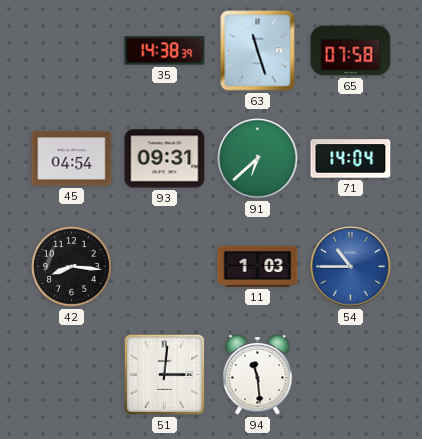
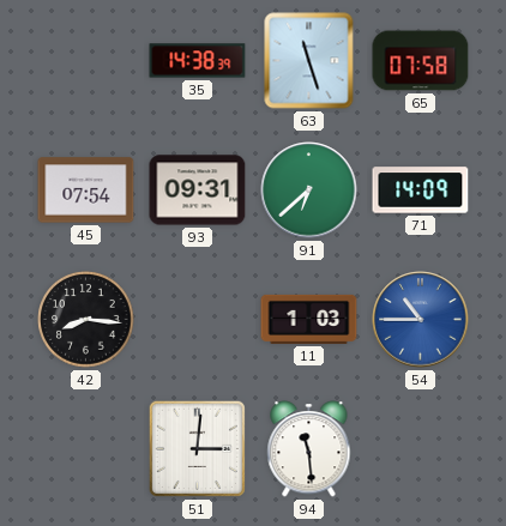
45: 04:54 -> 07:54
71: 14:04 -> 14:09
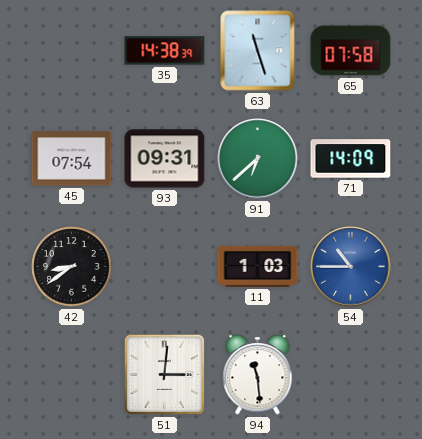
42: 8:16 -> 8:39
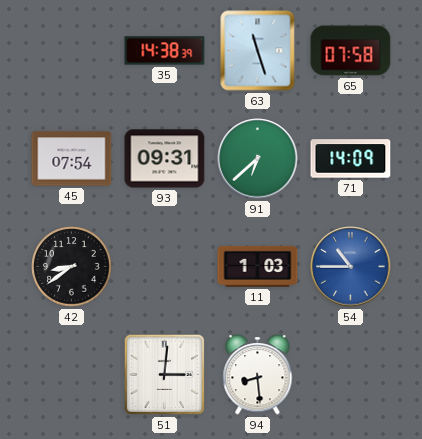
94: 11:29 -> 8:29
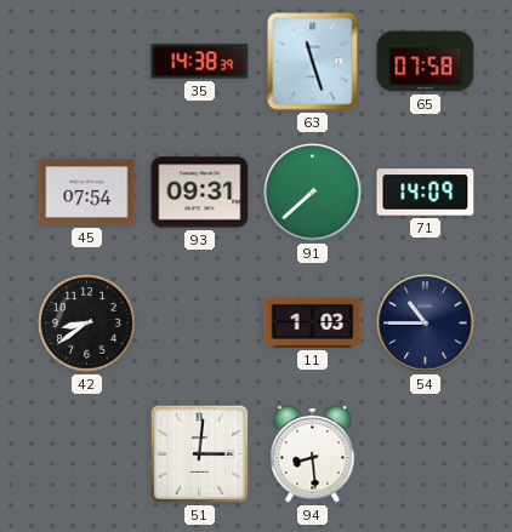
91: 6:38 -> 7:38
54 dial: blue -> navy
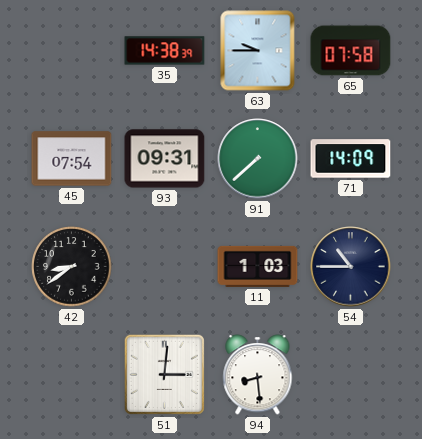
63: 11:27 -> 9:45
